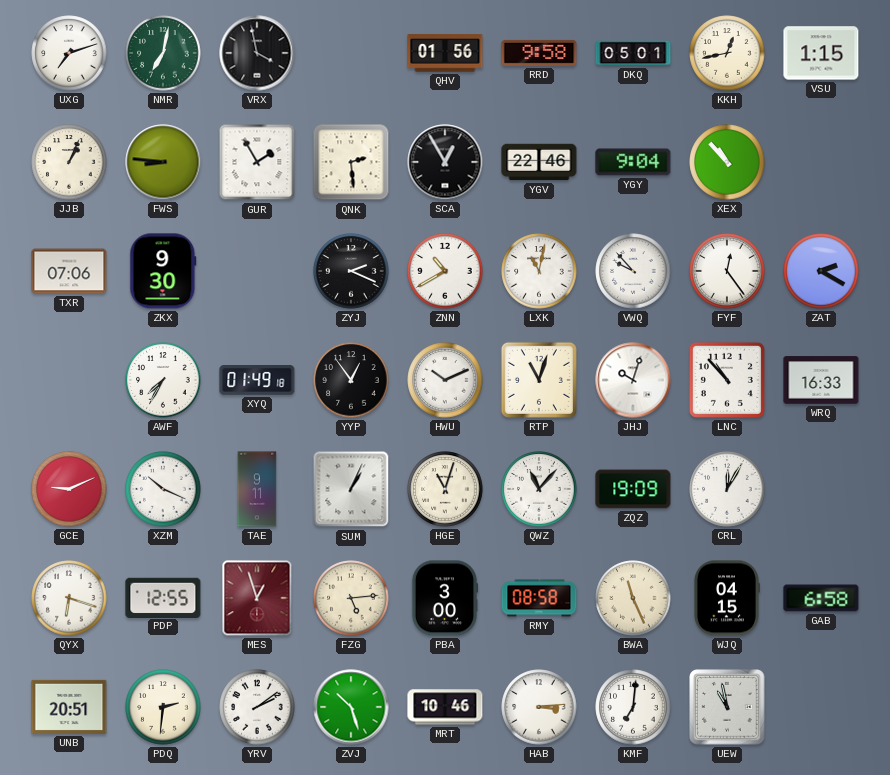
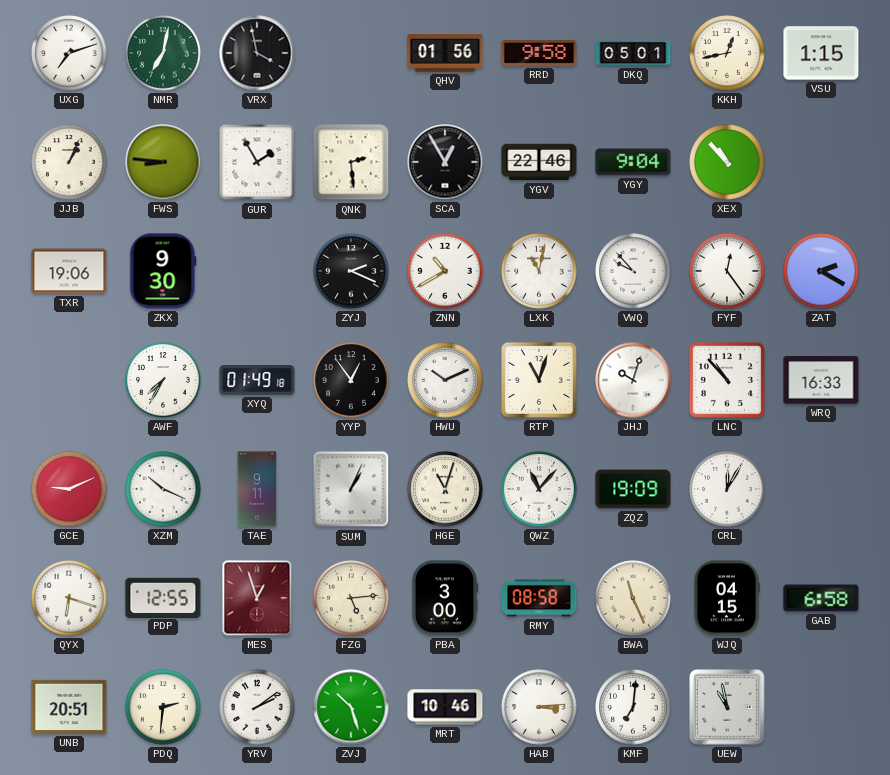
TXR: 07:06 -> 19:06
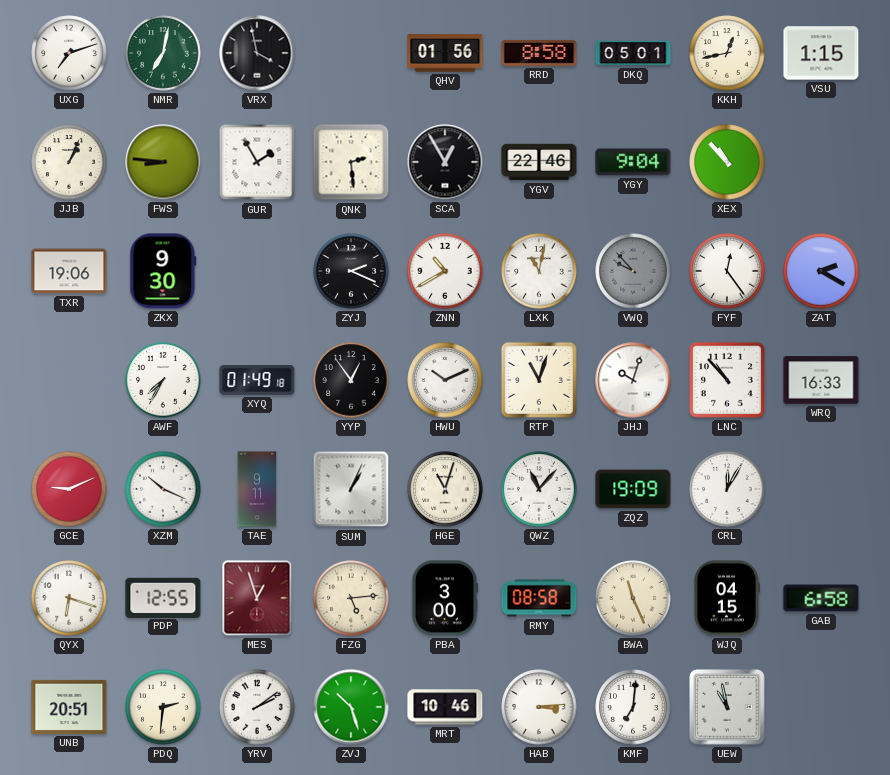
RRD: 9:58 -> 8:58
VWQ dial: white -> grey
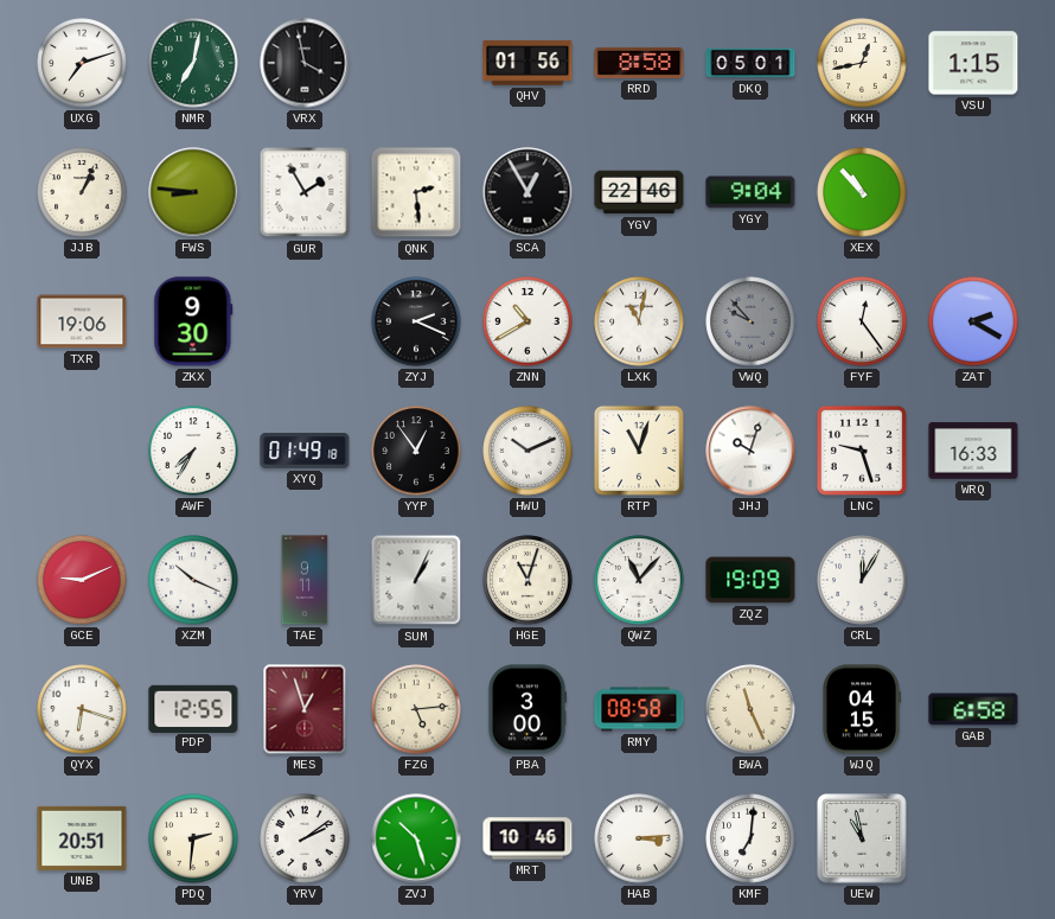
LNC: 10:53 -> 9:27
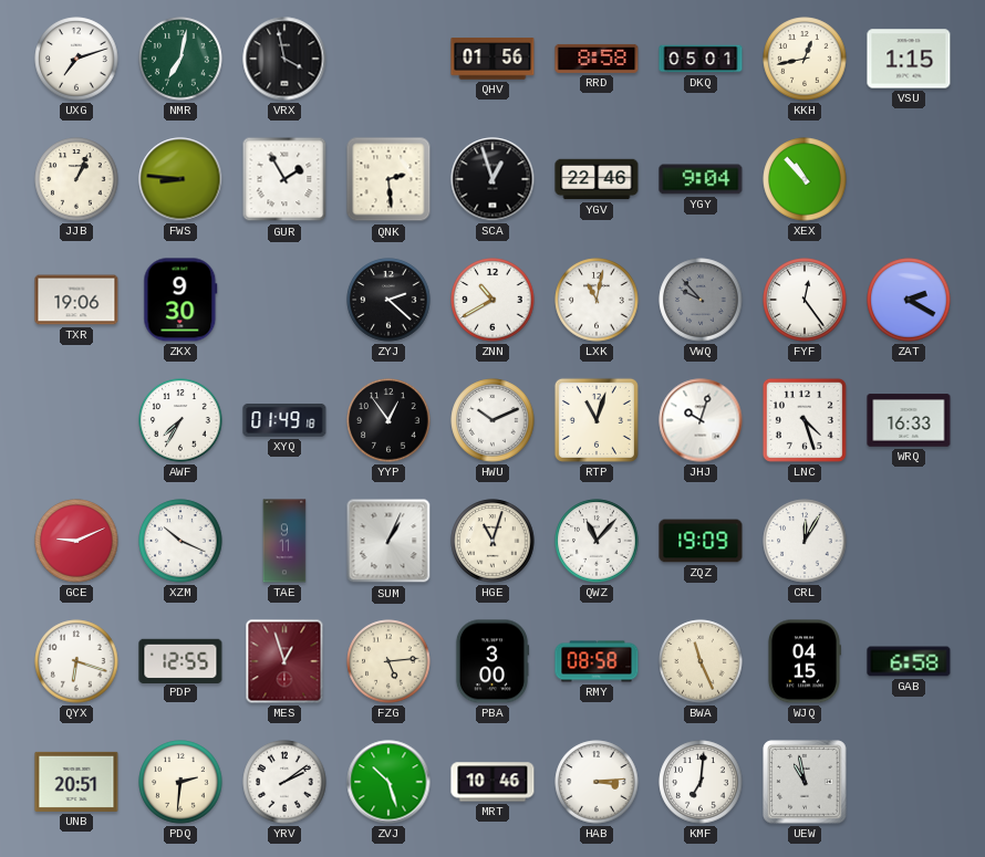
SCA: 12:55 -> 12:57
ZYJ: 2:19 -> 2:22
LNC: 9:27 -> 4:27
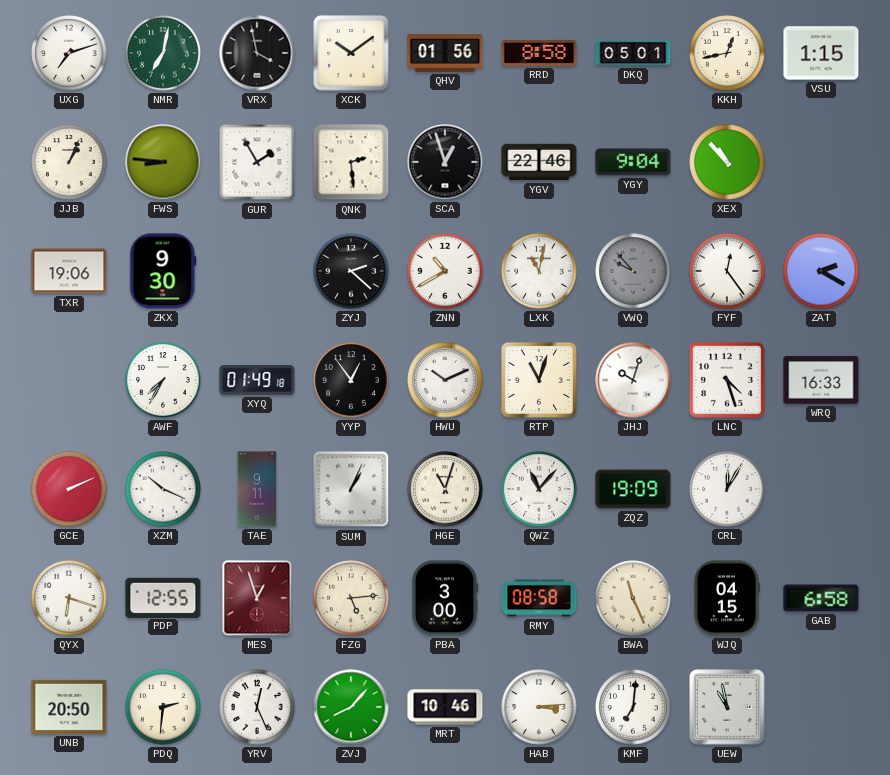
XCK: none -> 10:09
GCE: 9:11 -> 2:11
UNB: 20:51 -> 20:50
YRV: 2:09 -> 12:26
ZVJ: 10:27 -> 8:07
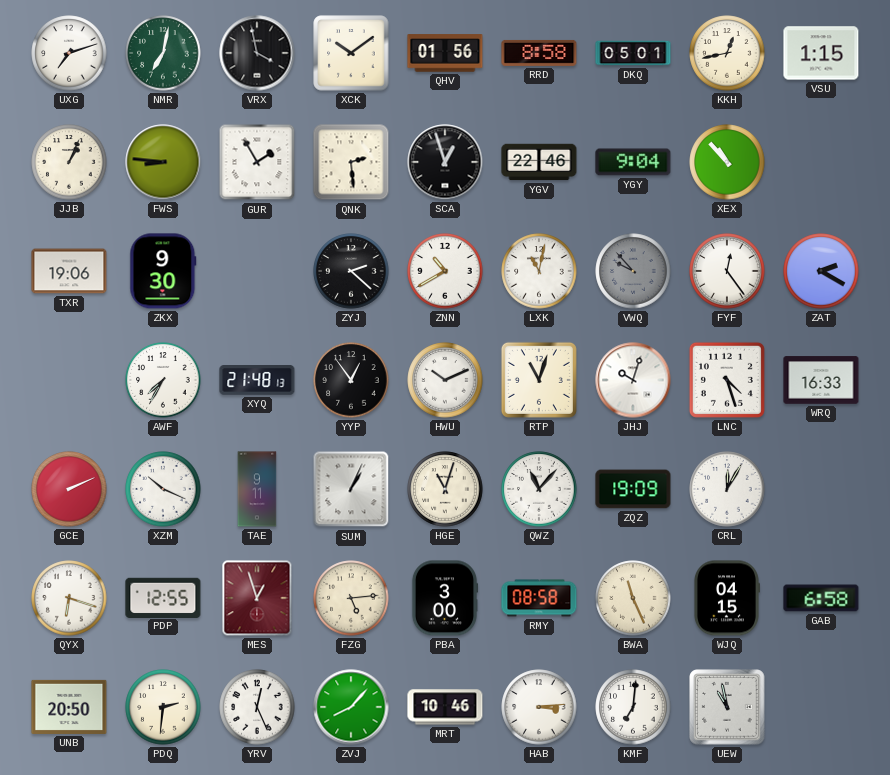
XYQ: 01:49 -> 21:48
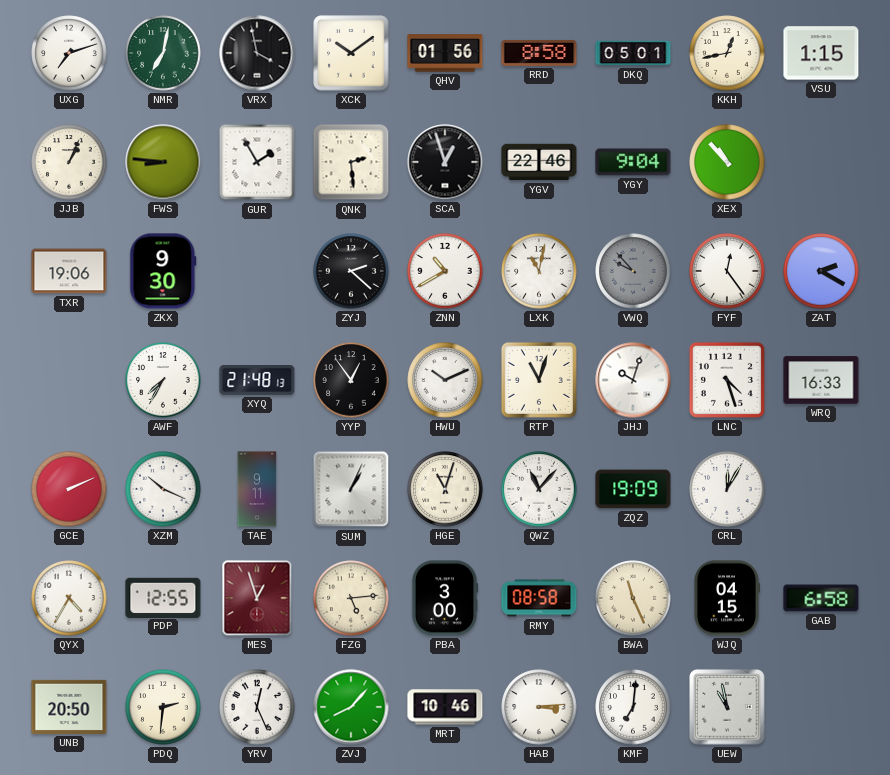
QYX: 6:18 -> 4:35
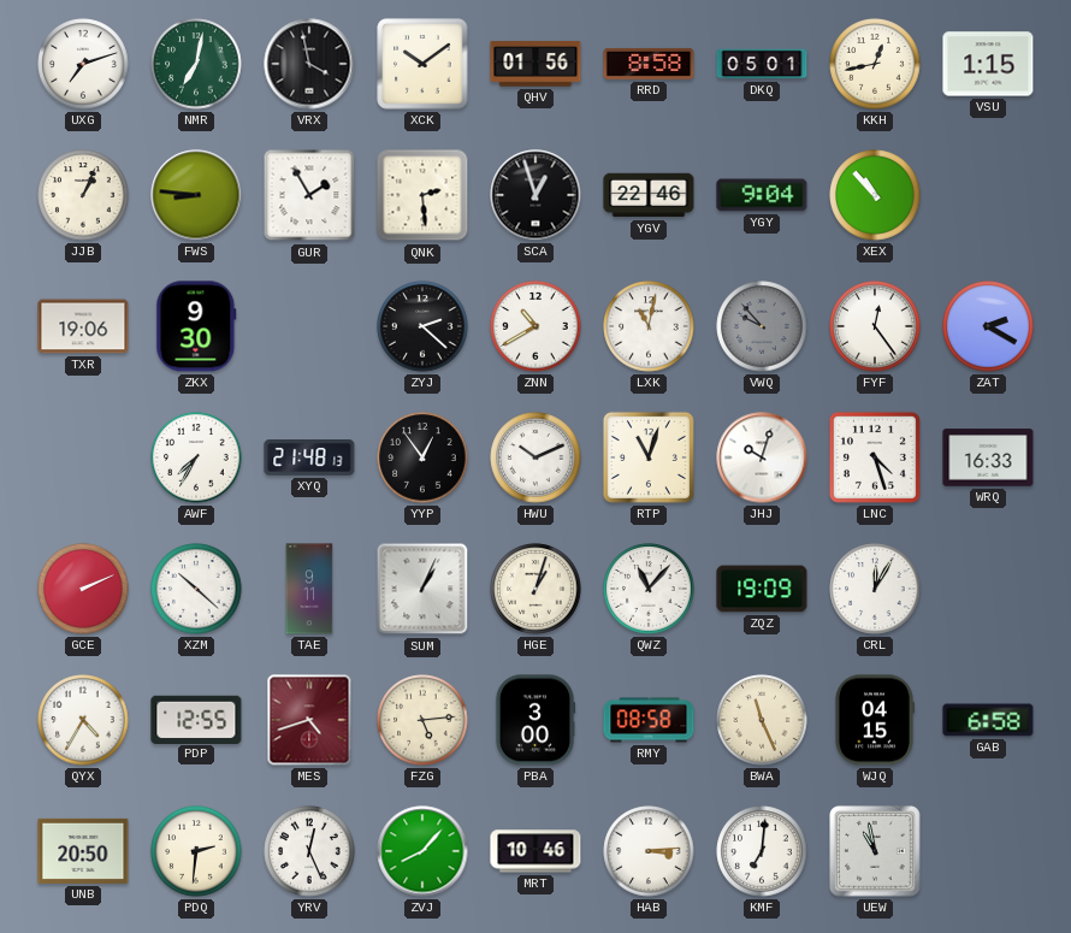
XZM: 10:19 -> 10:22
HGE: 11:03 -> 1:03
MES: 12:57 -> 4:42
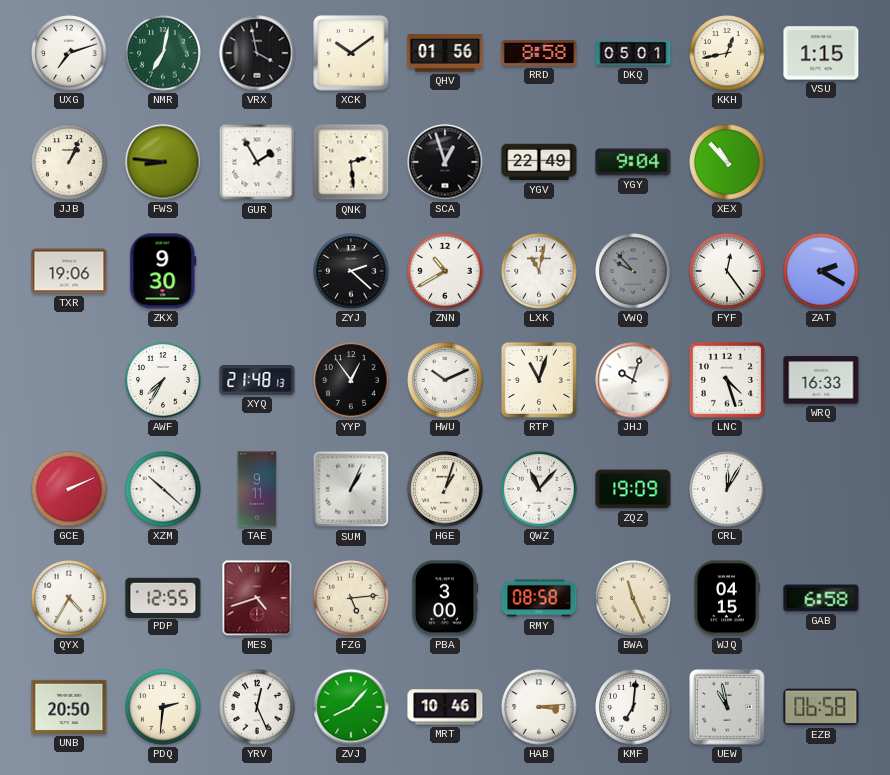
YGV: 22:46 -> 22:49
EZB: none -> 06:58
